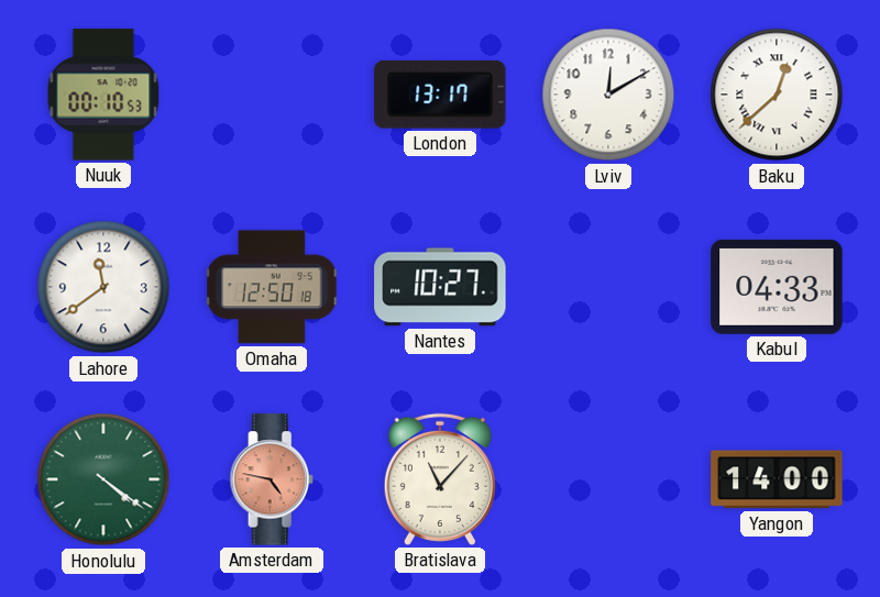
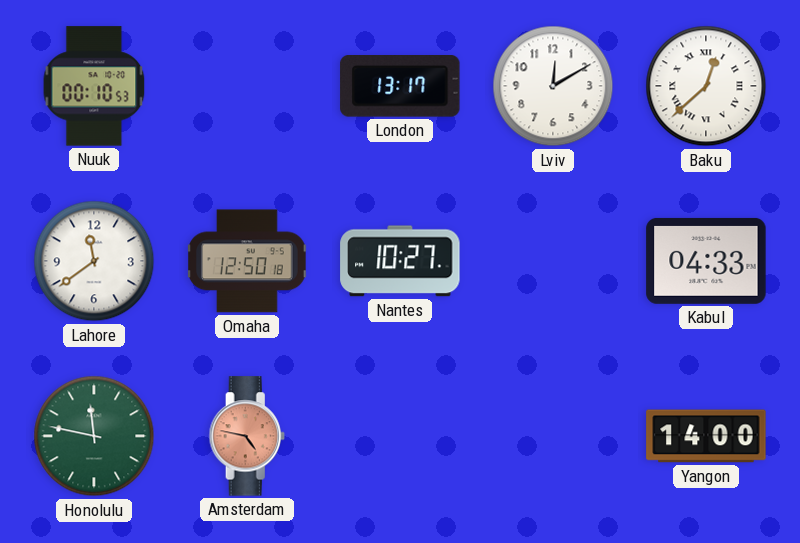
Honolulu: 4:21 -> 11:47
Bratislava: 11:07 -> none
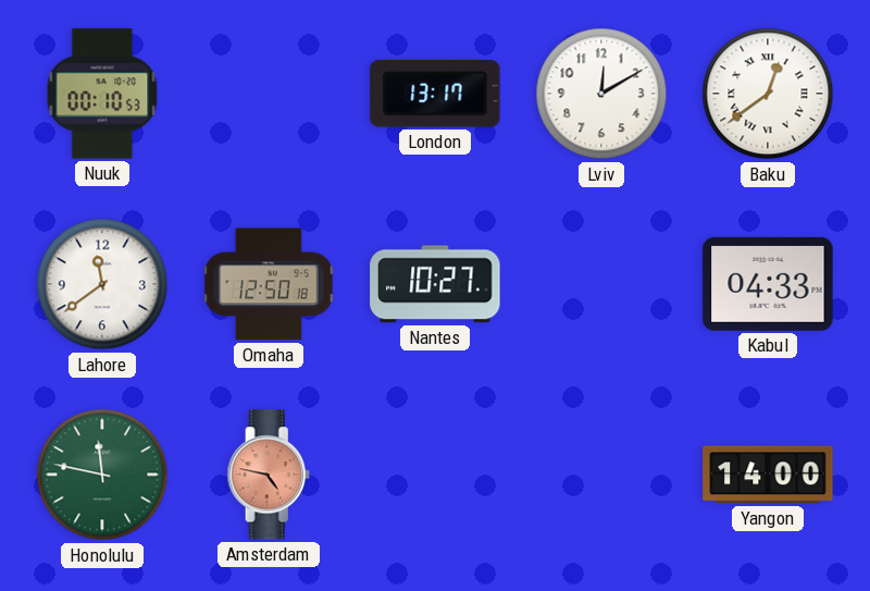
Baku: 12:38 -> 12:39
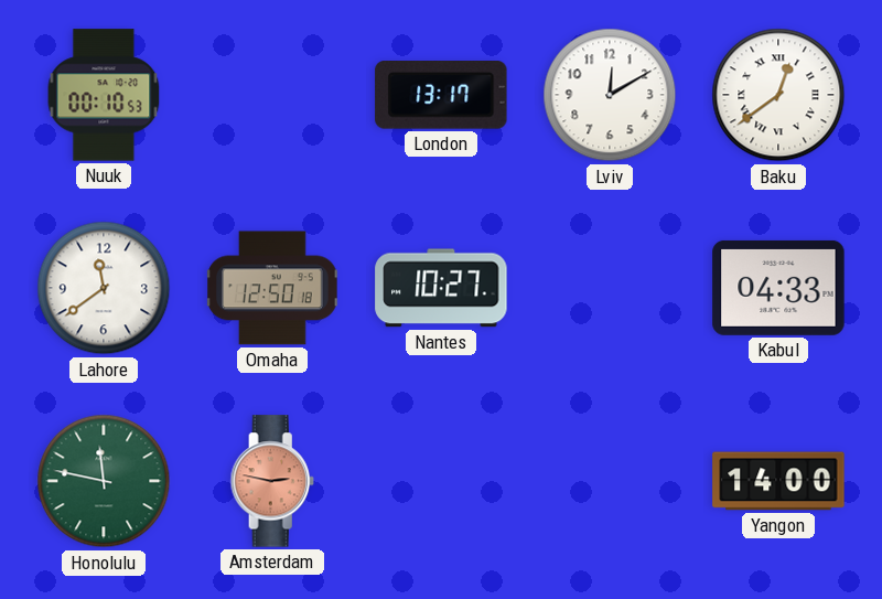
Amsterdam: 4:47 -> 2:47
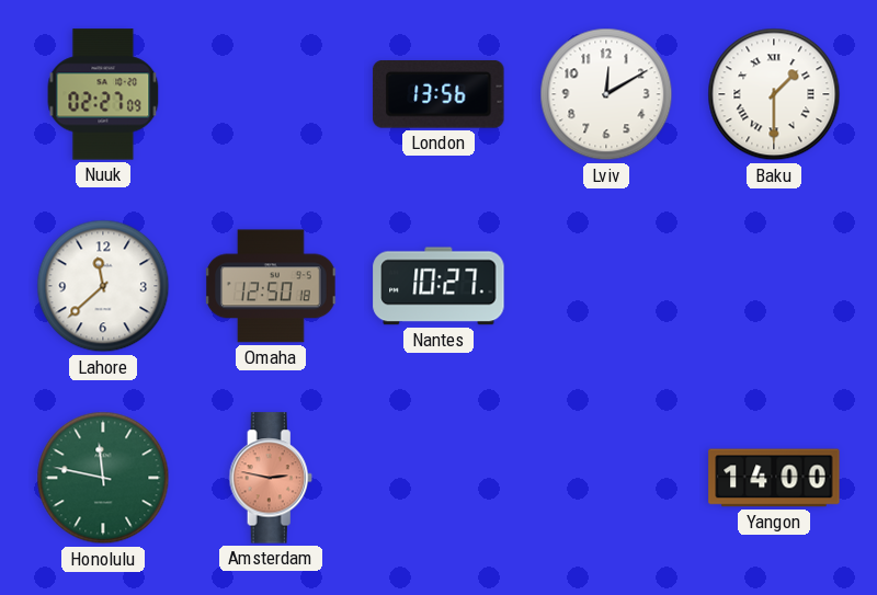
Nuuk: 00:10 -> 02:27
London: 13:17 -> 13:56
Baku: 12:39 -> 1:30
Lahore: 11:39 -> 11:38
Kabul: 04:33 -> none
